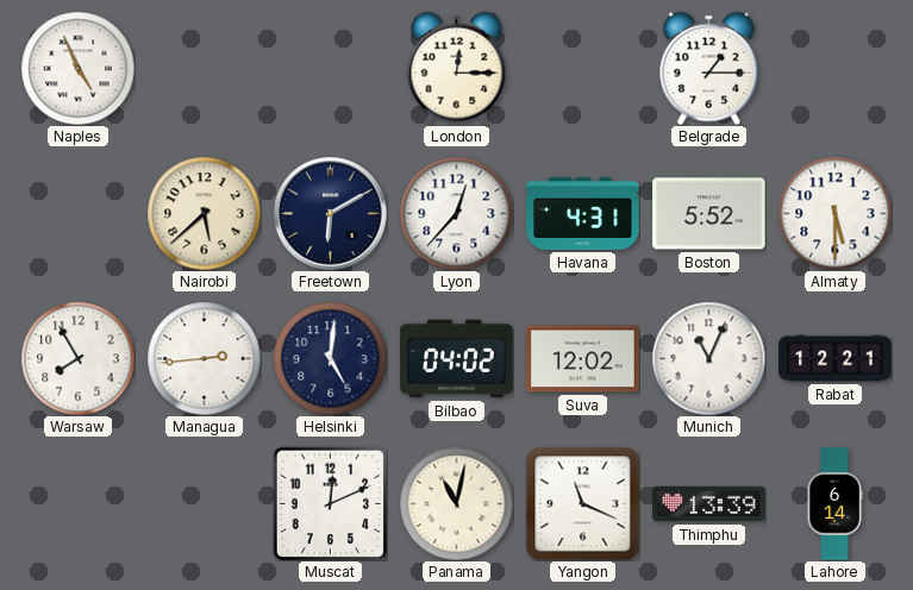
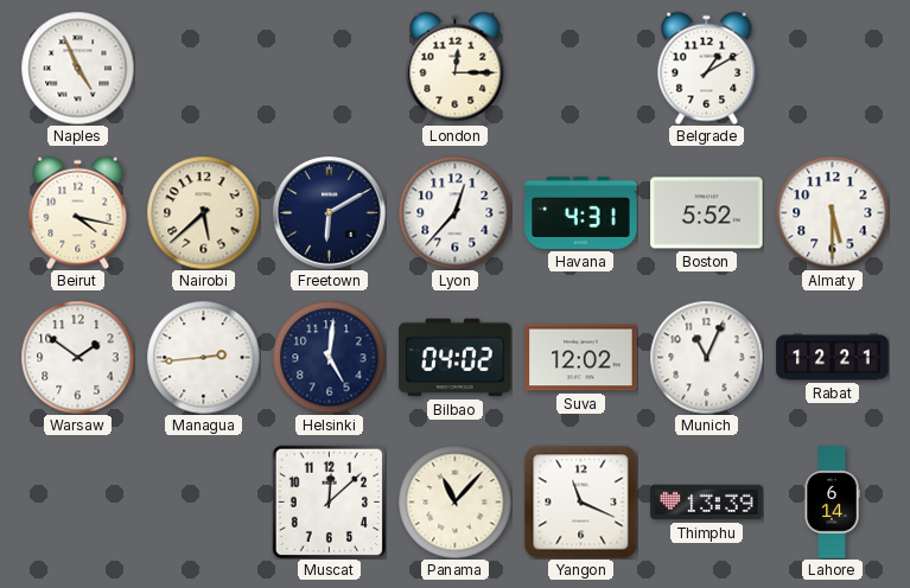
Belgrade: 1:15 -> 1:10
Beirut: none -> 4:17
Warsaw: 7:55 -> 1:51
Muscat: 12:11 -> 12:08
Panama: 11:02 -> 11:07
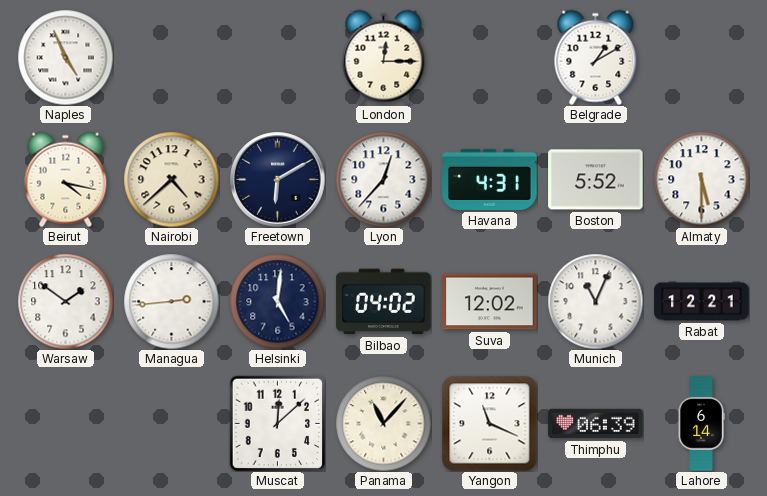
Nairobi: 5:38 -> 4:38
Thimphu: 13:39 -> 06:39
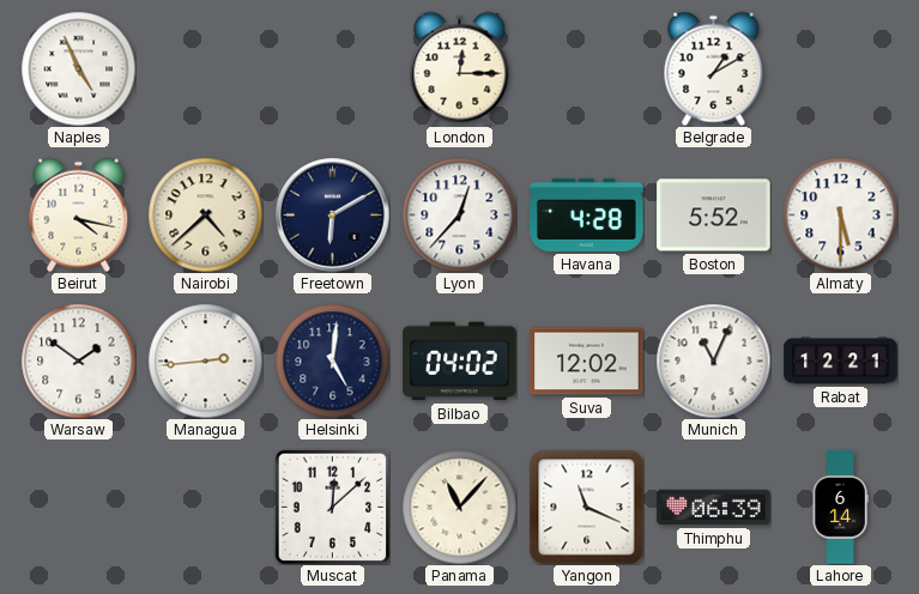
Havana: 4:31 -> 4:28
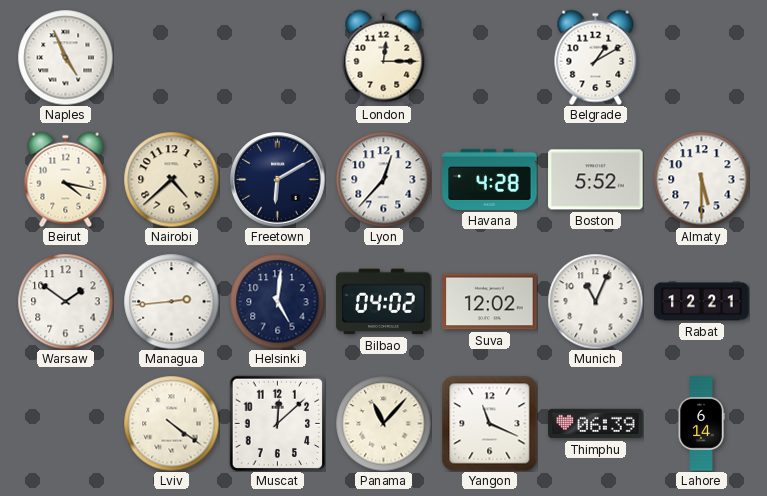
Lviv: none -> 4:21
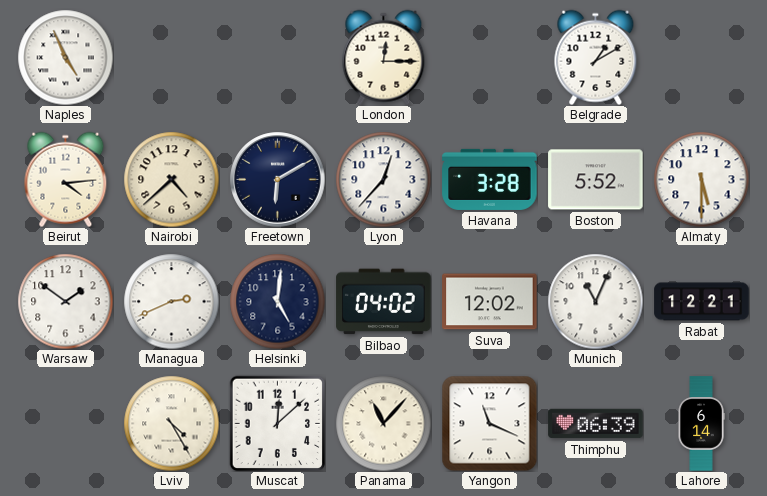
Beirut: 4:17 -> 4:14
Havana: 4:28 -> 3:28
Managua: 2:44 -> 2:41
Lviv: 4:21 -> 4:25
